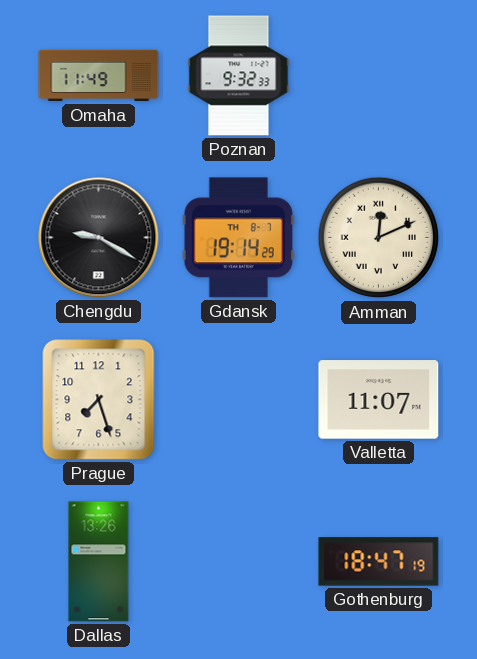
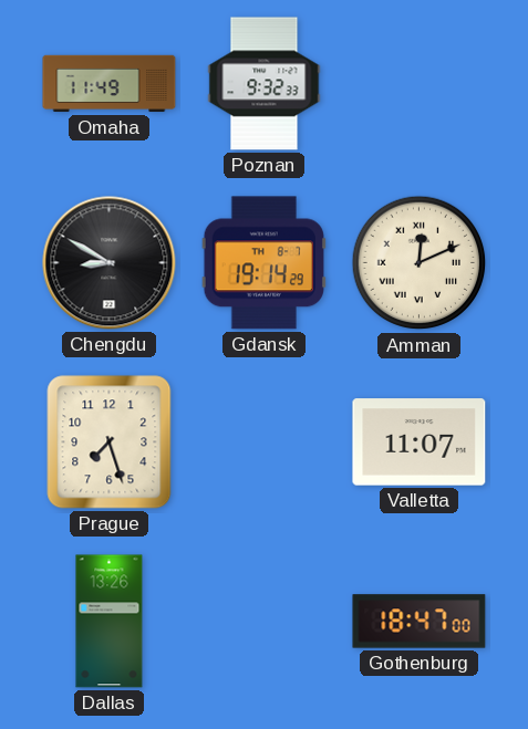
Chengdu: 9:20 -> 8:50
Gothenburg: 18:47:19 -> 18:47:00
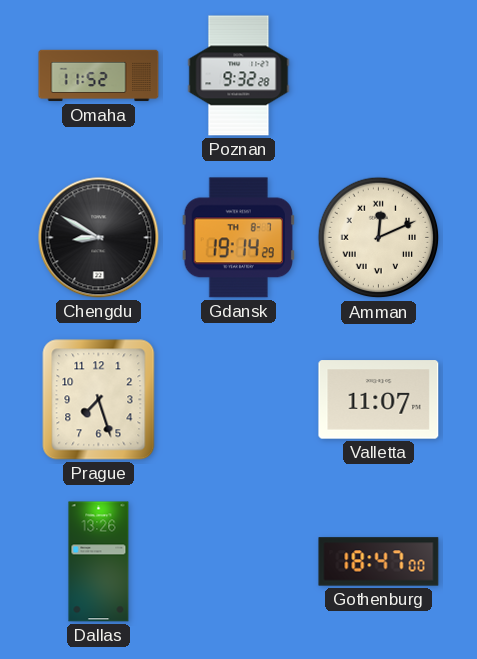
Omaha: 11:49 -> 11:52
Poznan: 9:32:33 -> 9:32:28
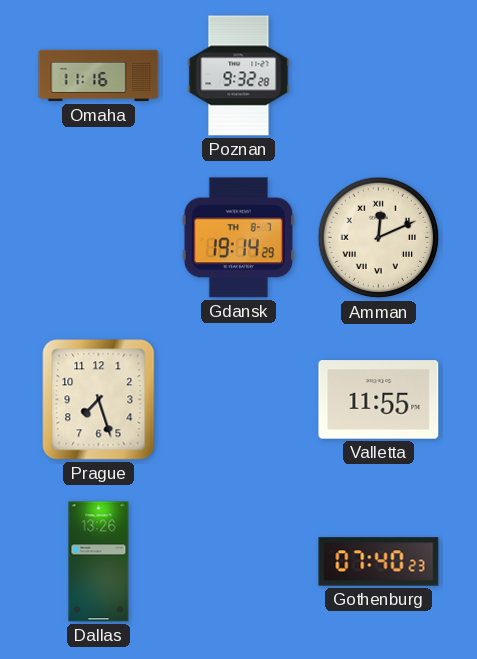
Omaha: 11:52 -> 11:16
Chengdu: 8:50 -> none
Valletta: 11:07 -> 11:55
Gothenburg: 18:47 -> 07:40
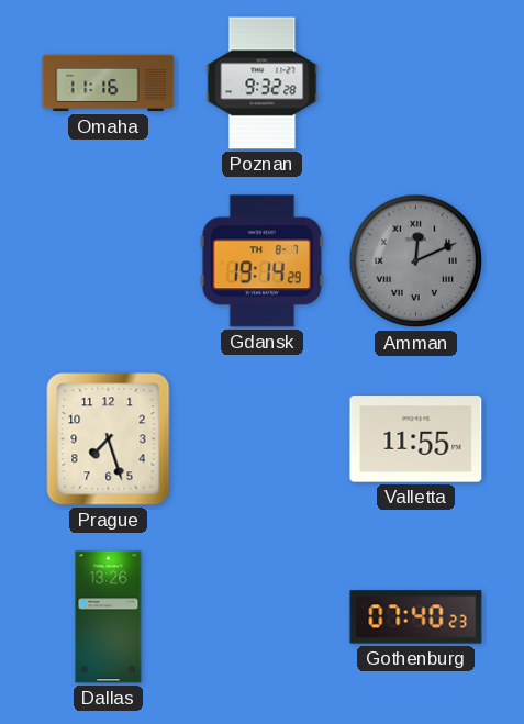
Amman dial: cream -> grey
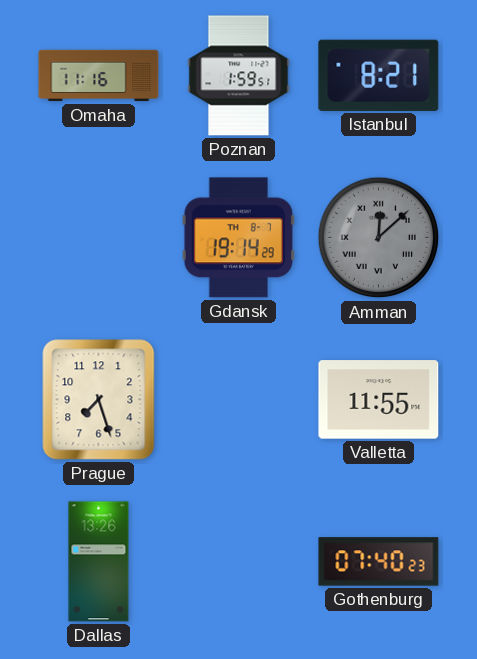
Poznan: 9:32 -> 1:59
Istanbul: none -> 8:21
Amman: 12:11 -> 12:08
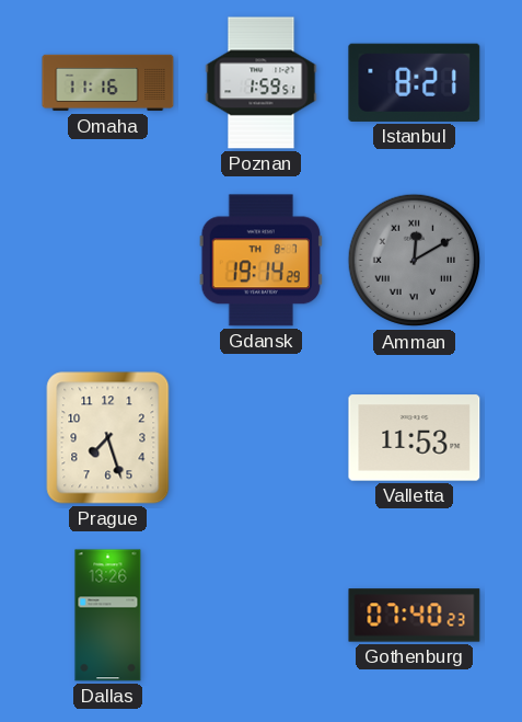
Amman: 12:08 -> 12:10
Valletta: 11:55 -> 11:53
